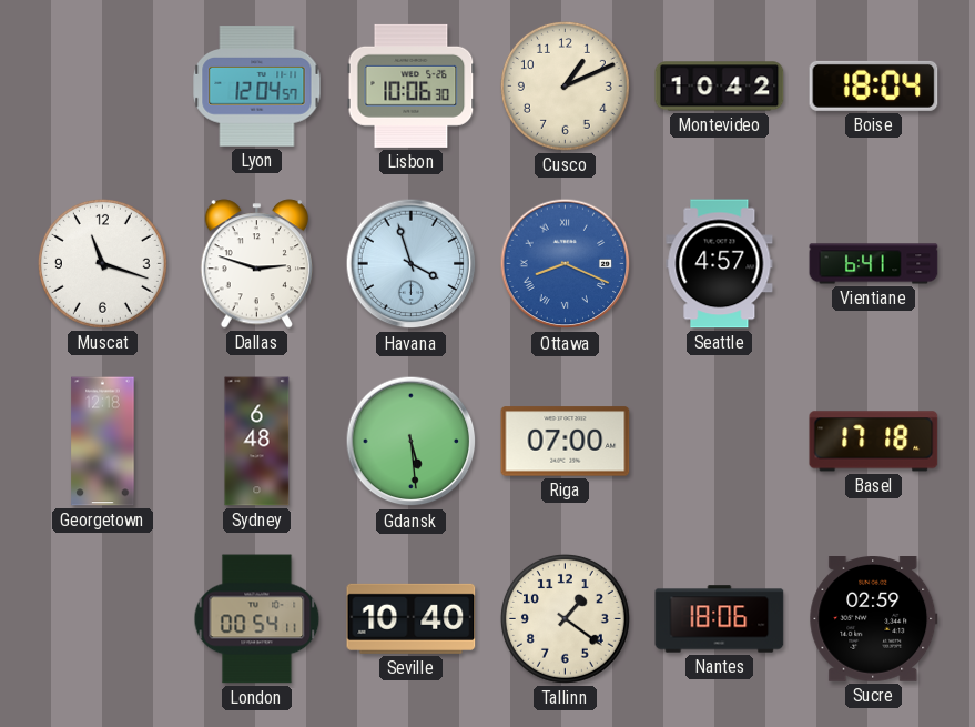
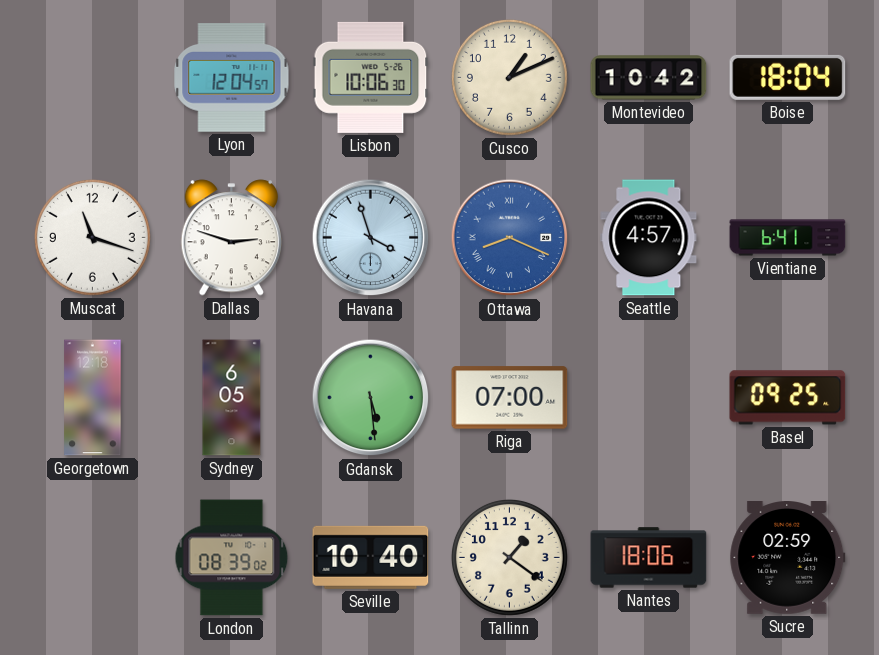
Sydney: 6:48 -> 6:05
Basel: 17:18 -> 09:25
London: 00:54 -> 08:39
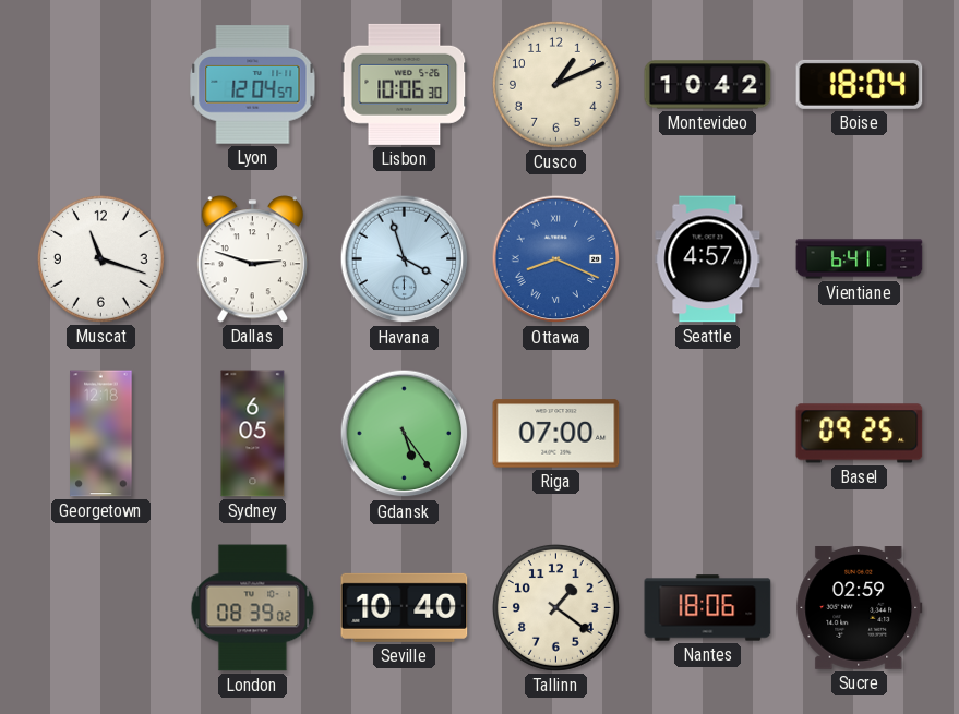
Gdansk: 5:29 -> 5:24
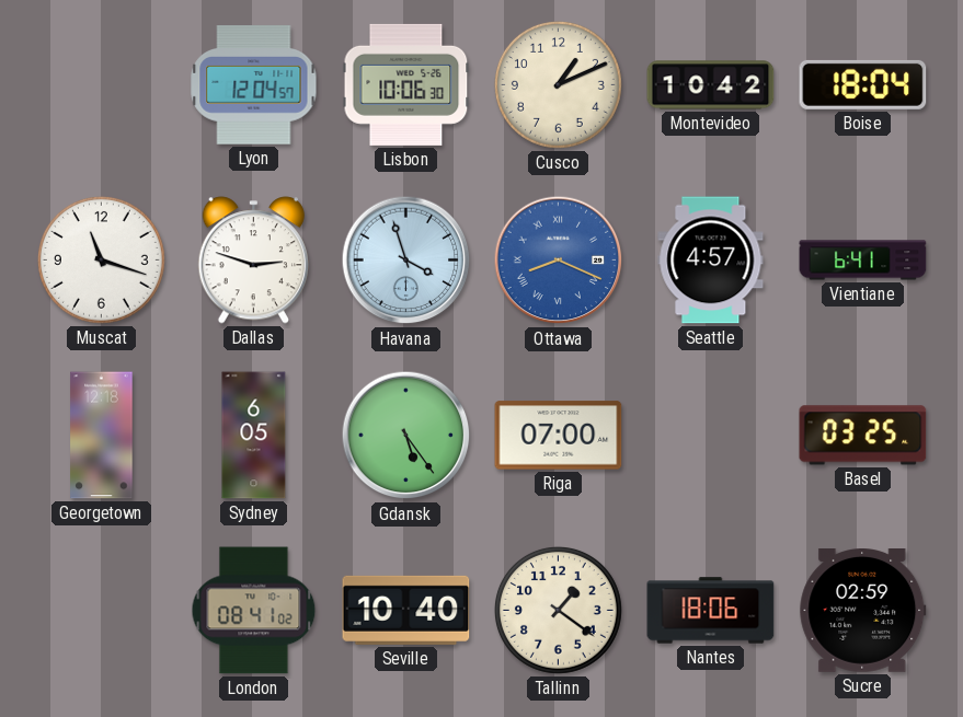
Basel: 09:25 -> 03:25
London: 08:39 -> 08:41
